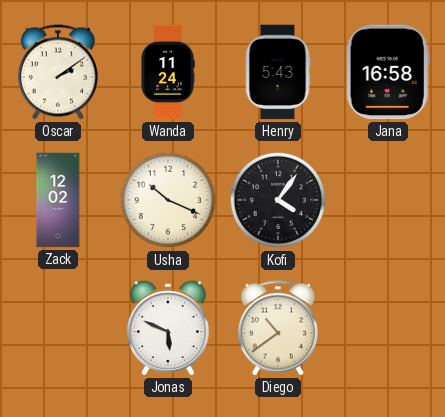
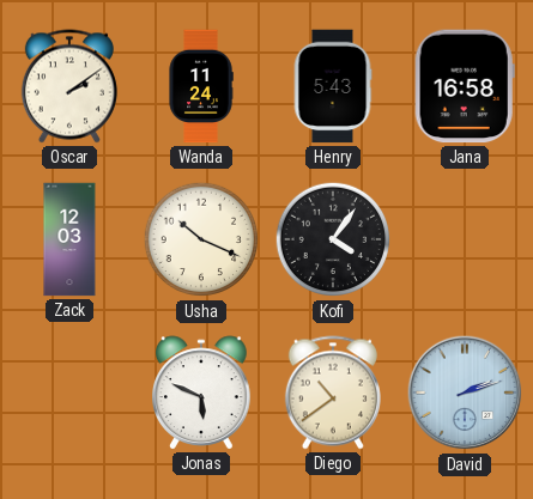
Zack: 12:02 -> 12:03
David: none -> 2:12
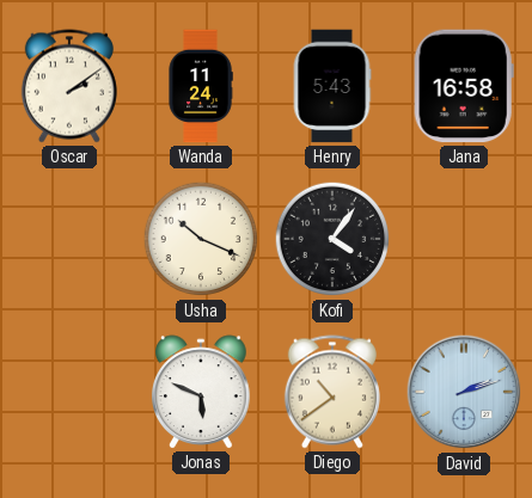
Zack: 12:03 -> none
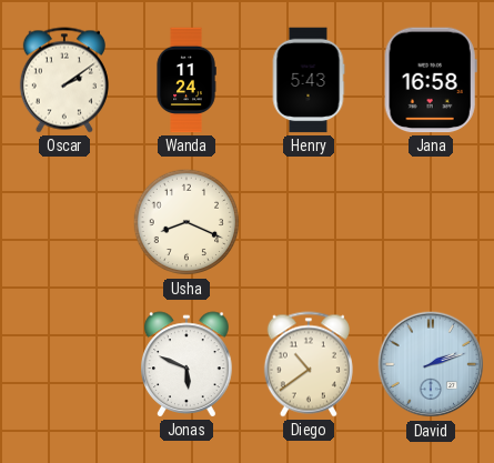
Usha: 10:19 -> 8:19
Kofi: 4:06 -> none
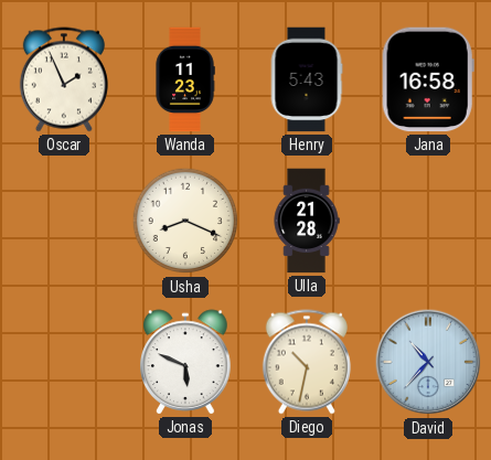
Oscar: 2:09 -> 1:56
Wanda: 11:24 -> 11:23
Ulla: none -> 21:28
Diego: 10:39 -> 10:32
David: 2:12 -> 10:37
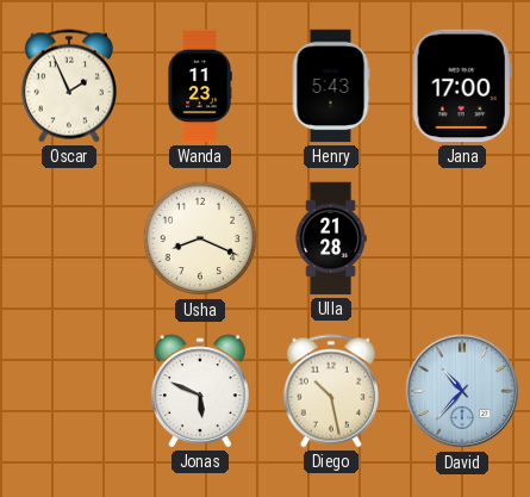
Jana: 16:58 -> 17:00
Diego: 10:32 -> 10:28
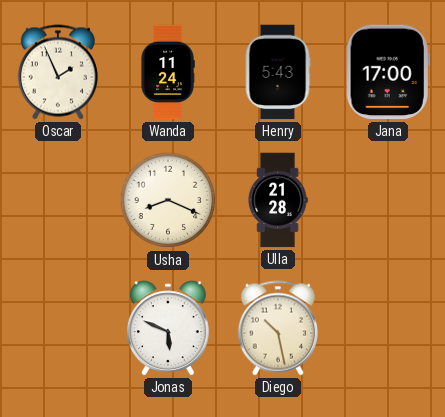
Wanda: 11:23 -> 11:24
David: 10:37 -> none
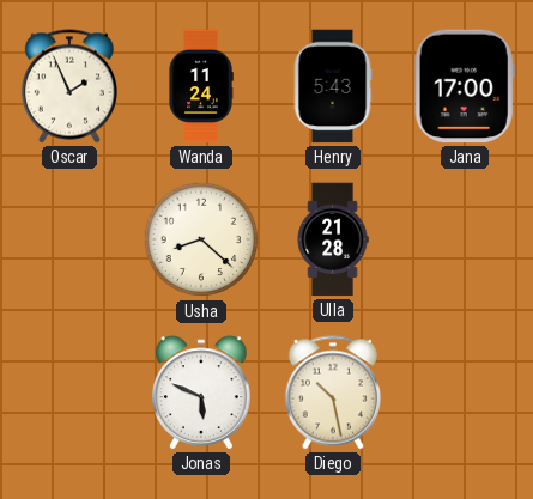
Usha: 8:19 -> 8:22
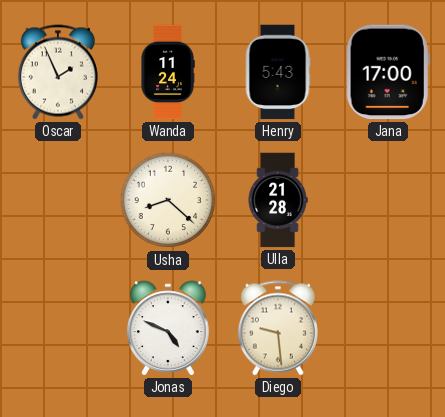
Jonas: 5:49 -> 4:49
Diego: 10:28 -> 9:29
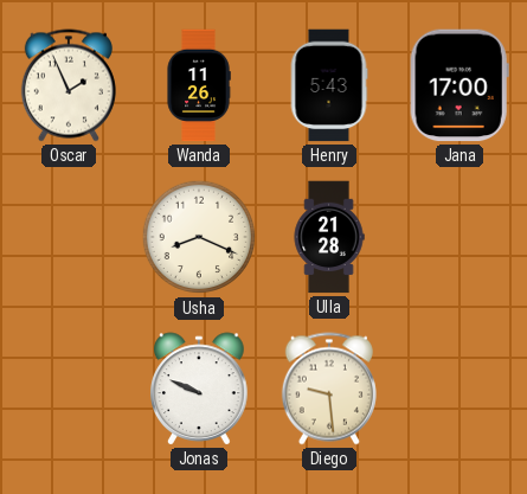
Wanda: 11:24 -> 11:26
Usha: 8:22 -> 8:19
Jonas: 4:49 -> 9:49
